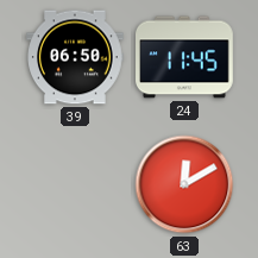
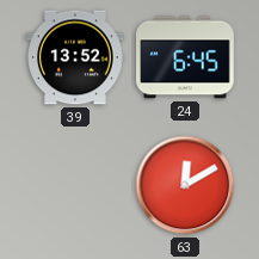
39: 06:50 -> 13:52
24: 11:45 -> 6:45
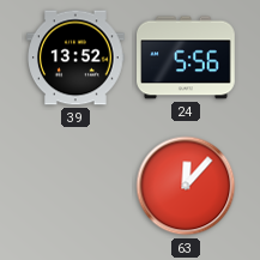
24: 6:45 -> 5:56
63: 12:10 -> 12:07
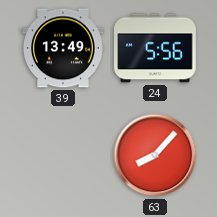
39: 13:52 -> 13:49
63: 12:07 -> 8:07
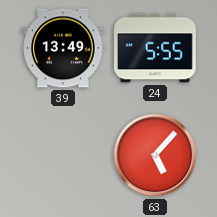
24: 5:56 -> 5:55
63: 8:07 -> 5:07
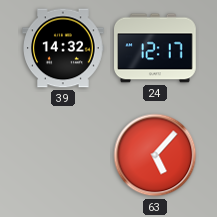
39: 13:49 -> 14:32
24: 5:55 -> 12:17
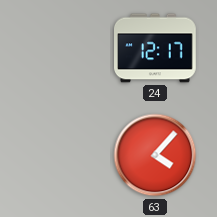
39: 14:32 -> none
63: 5:07 -> 4:07
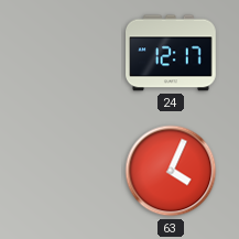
63: 4:07 -> 4:04
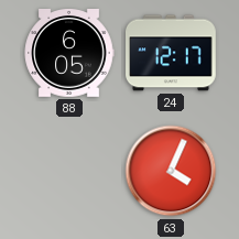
88: none -> 6:05
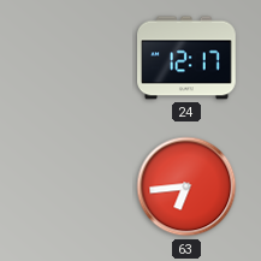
88: 6:05 -> none
63: 4:04 -> 6:44
